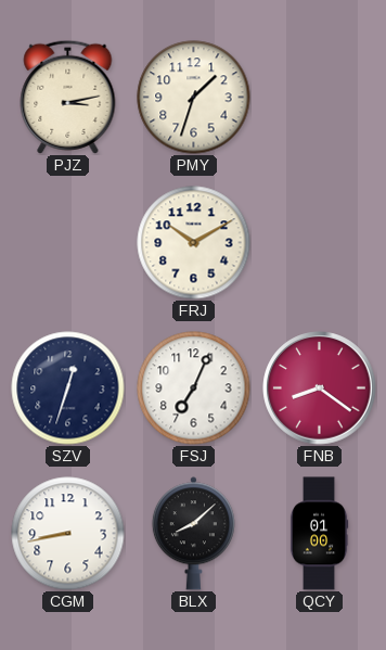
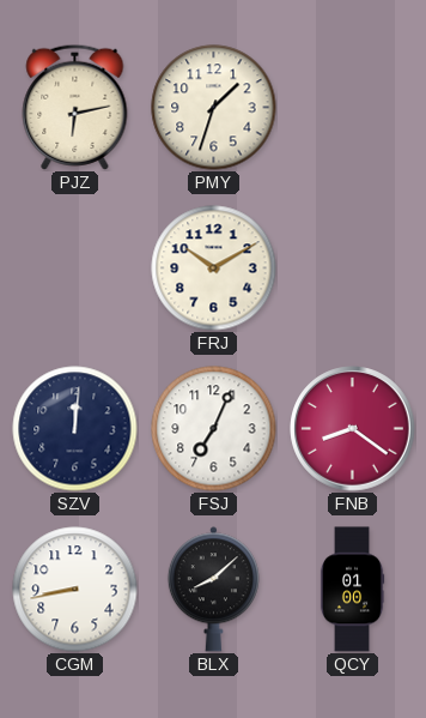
PJZ: 3:13 -> 6:13
SZV: 12:33 -> 12:01
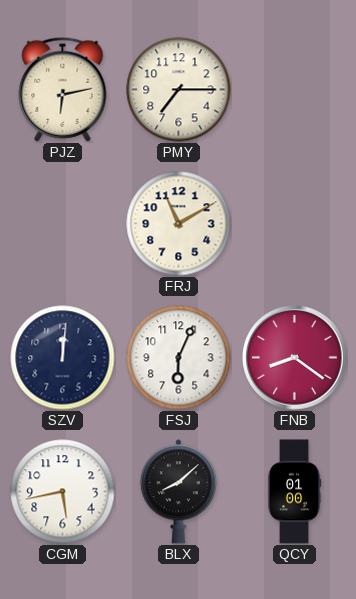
PMY: 1:33 -> 7:15
FRJ: 10:10 -> 11:10
FSJ: 7:04 -> 6:04
CGM: 8:43 -> 5:43
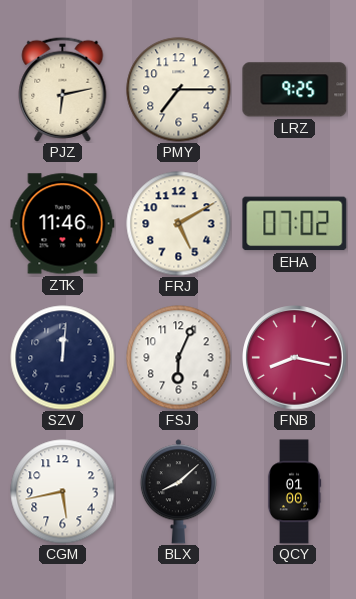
LRZ: none -> 9:25
ZTK: none -> 11:46
FRJ: 11:10 -> 5:10
EHA: none -> 07:02
FNB: 8:21 -> 8:17
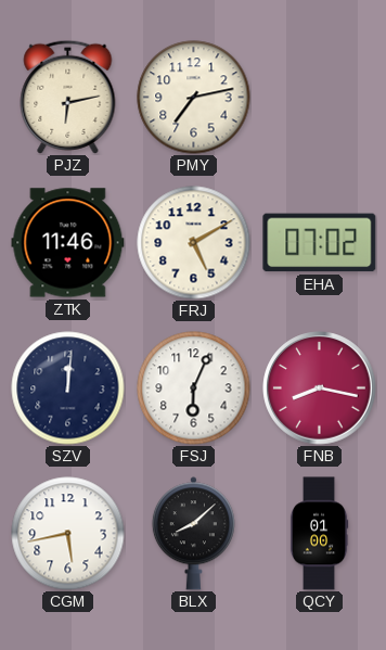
PMY: 7:15 -> 7:13
LRZ: 9:25 -> none
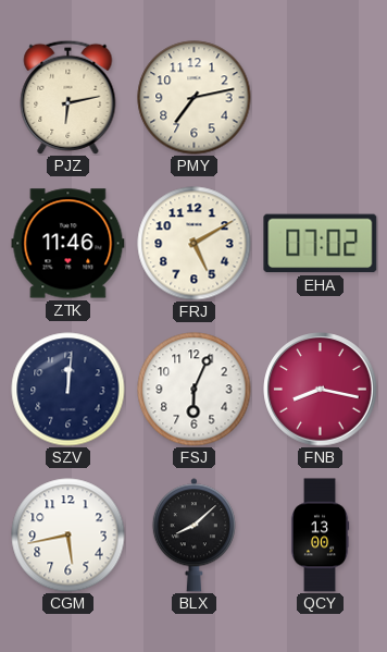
QCY: 01:00 -> 13:00
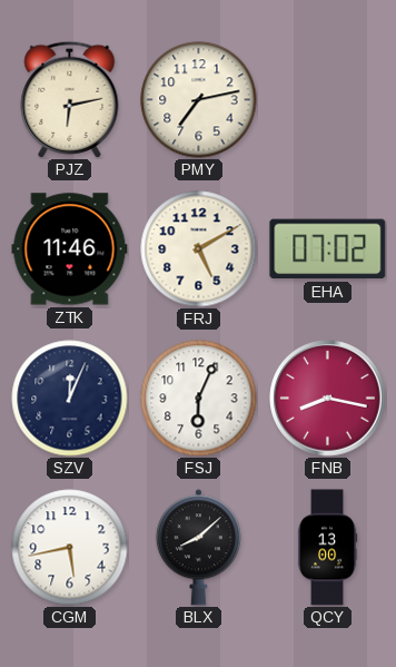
SZV: 12:01 -> 12:04
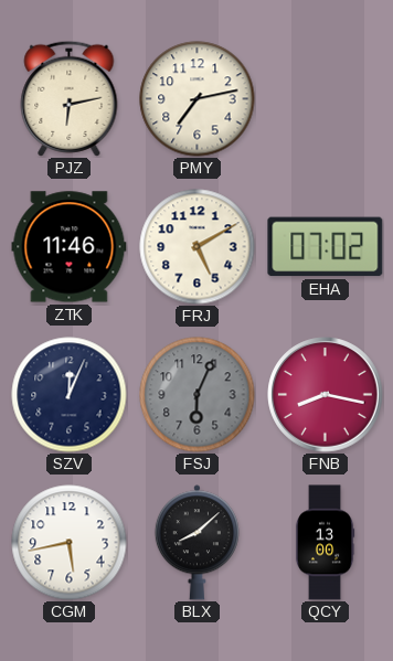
FSJ dial: white -> grey
